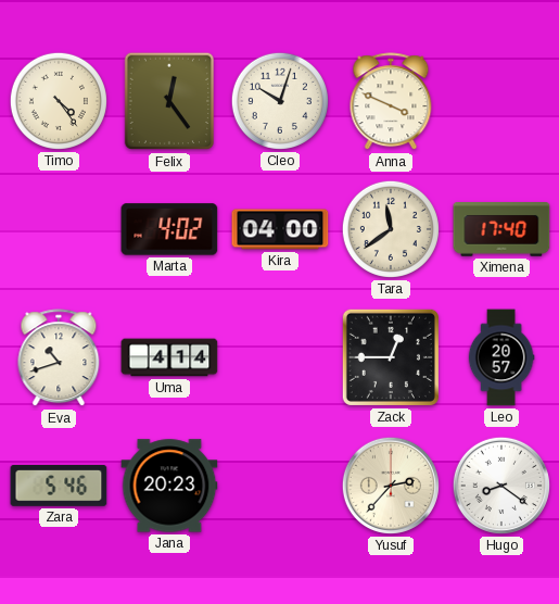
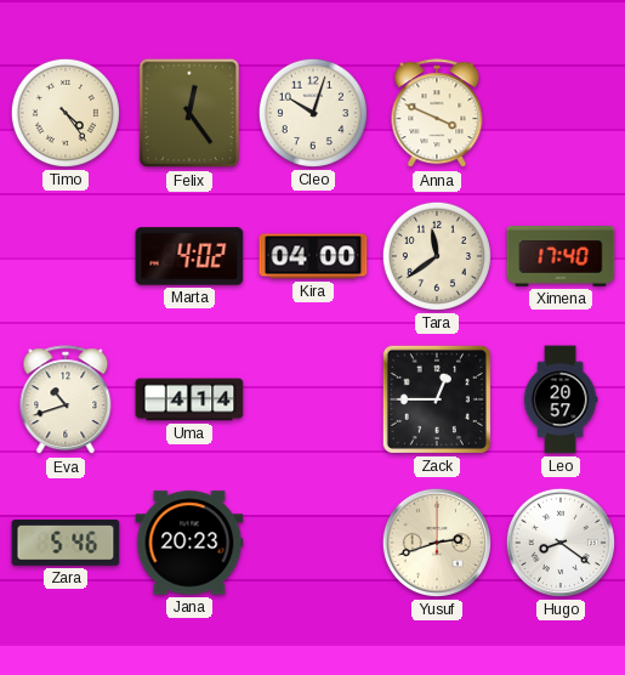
Yusuf: 2:37 -> 2:42
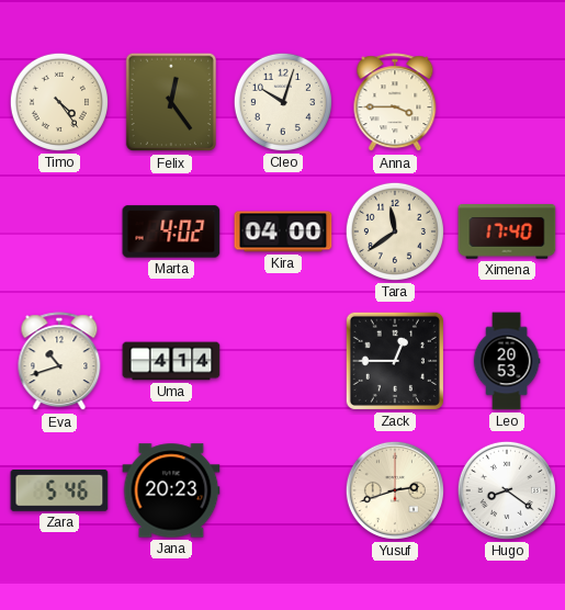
Anna: 3:49 -> 3:45
Leo: 20:57 -> 20:53
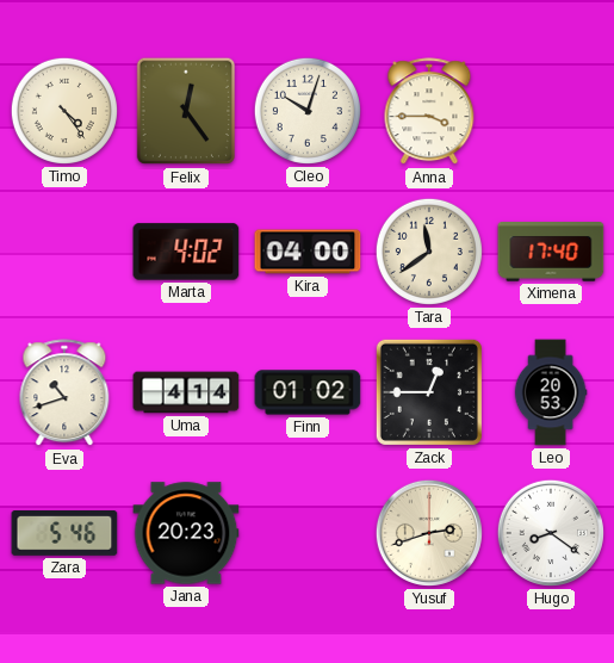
Finn: none -> 01:02
